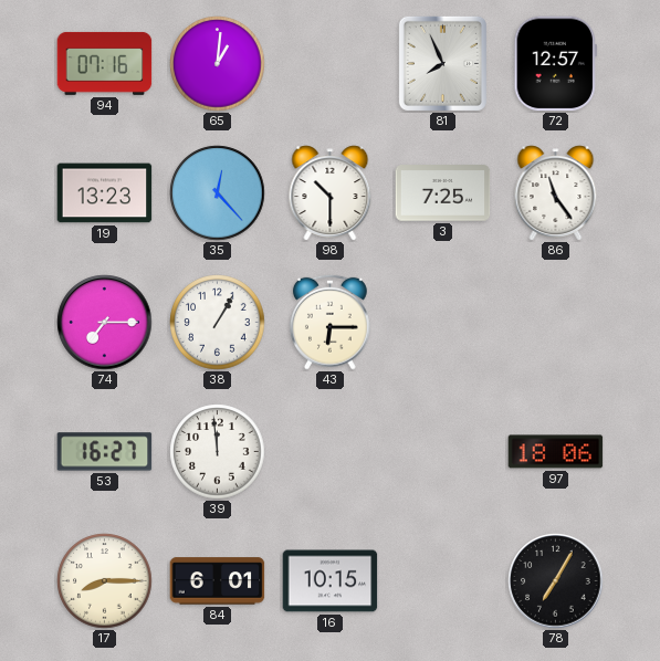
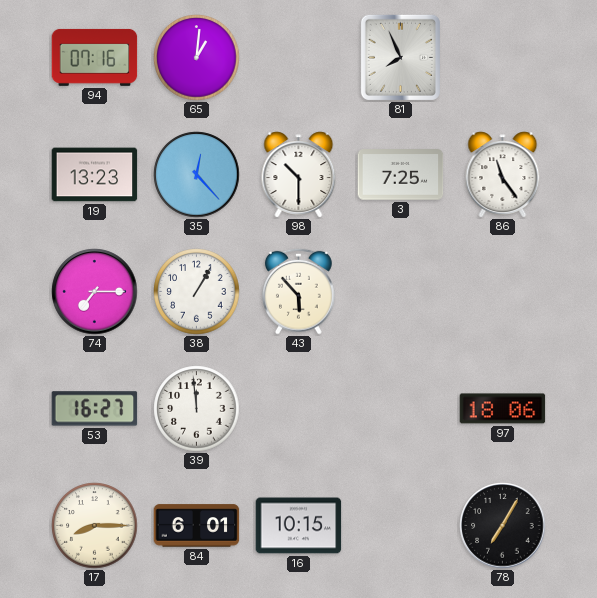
72: 12:57 -> none
43: 6:15 -> 5:53
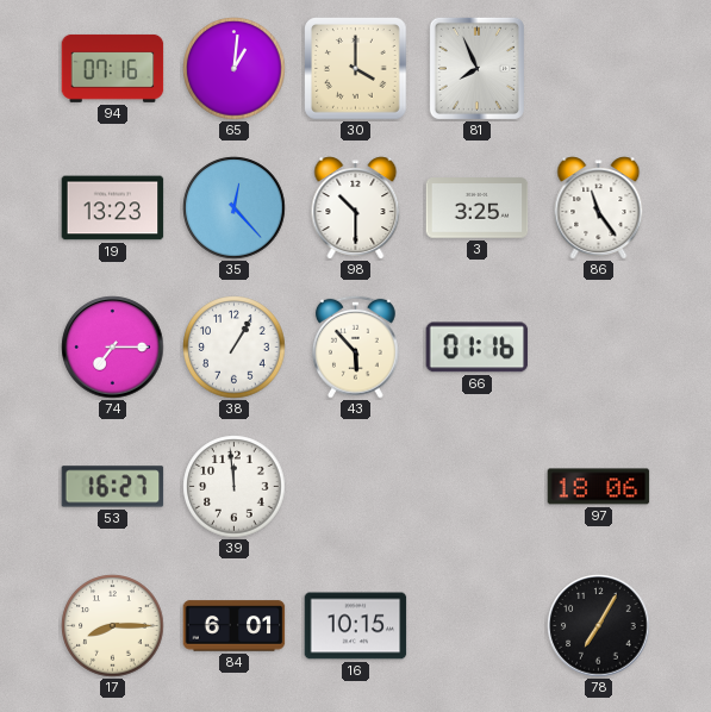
30: none -> 4:00
3: 7:25 -> 3:25
66: none -> 01:16
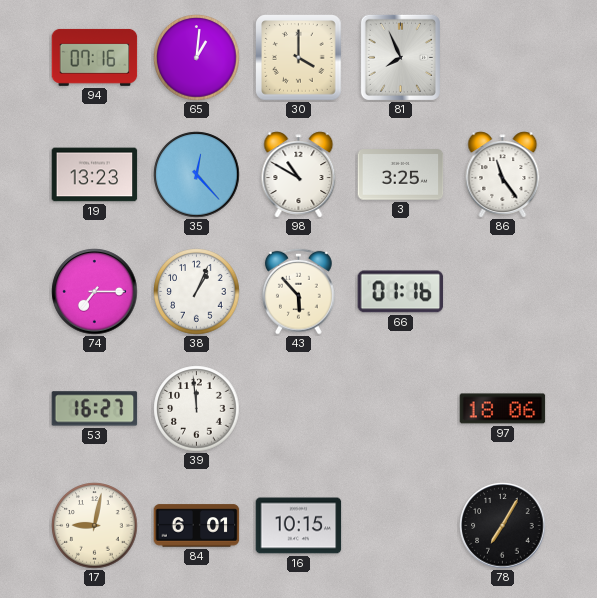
98: 10:30 -> 10:50
38: 1:05 -> 1:04
17: 8:15 -> 9:02
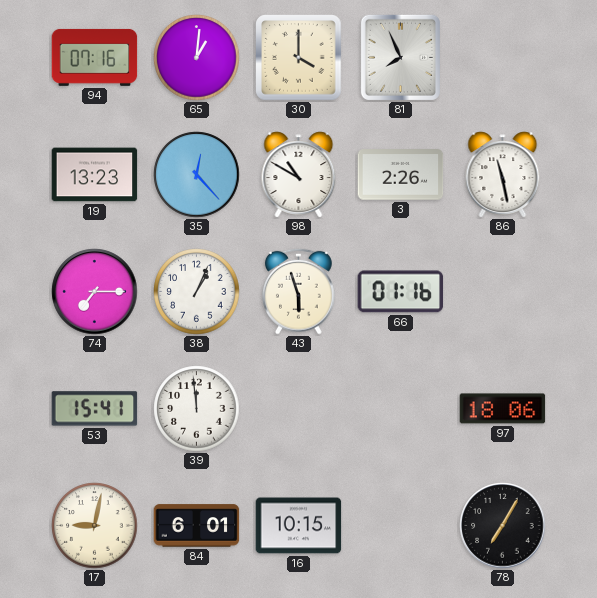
3: 3:25 -> 2:26
86: 11:24 -> 11:28
43: 5:53 -> 5:57
53: 16:27 -> 15:41
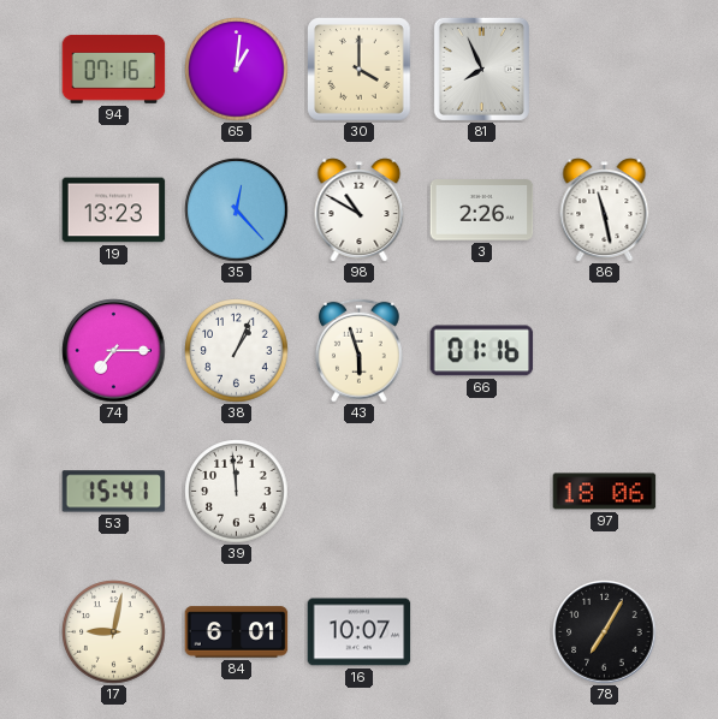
16: 10:15 -> 10:07
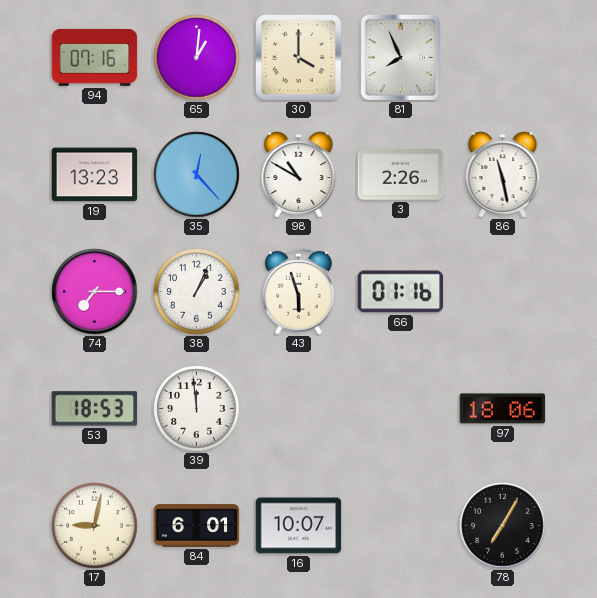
53: 15:41 -> 18:53
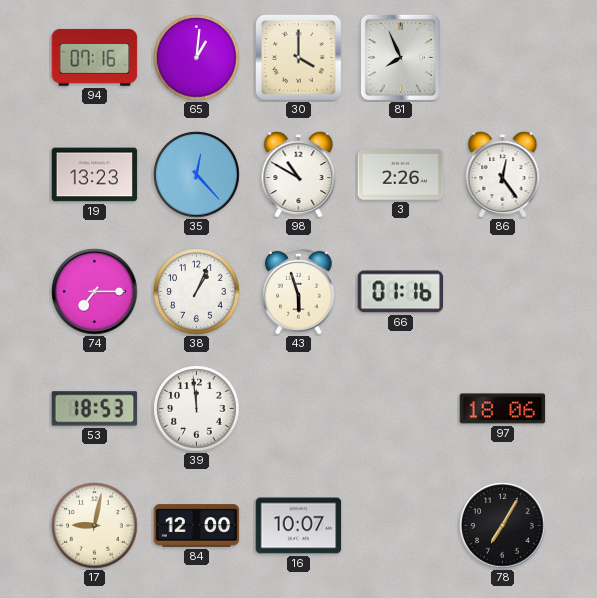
86: 11:28 -> 12:24
84: 6:01 -> 12:00
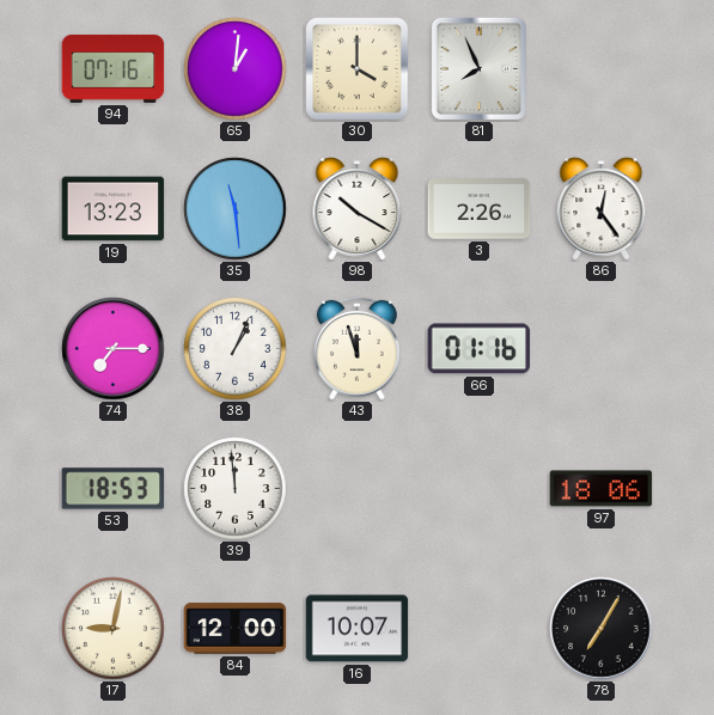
35: 12:23 -> 11:29
98: 10:50 -> 10:20
43: 5:57 -> 11:57
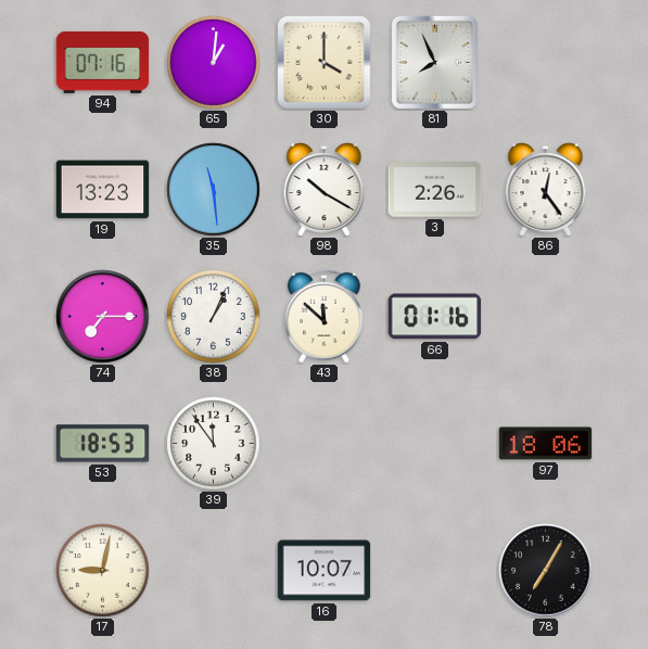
43: 11:57 -> 11:52
39: 11:59 -> 11:54
84: 12:00 -> none
